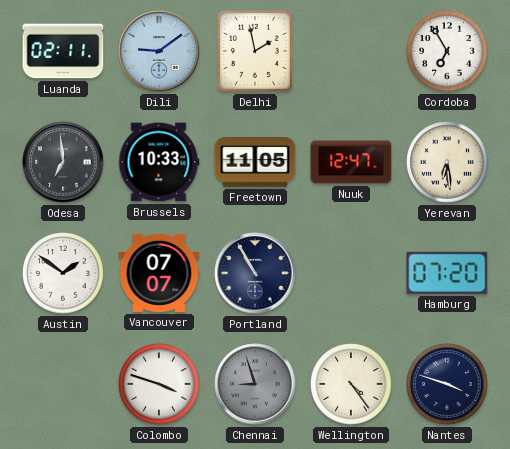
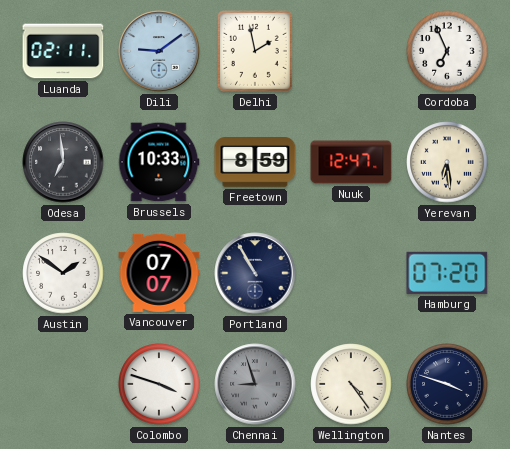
Cordoba: 6:55 -> 6:56
Freetown: 11:05 -> 8:59
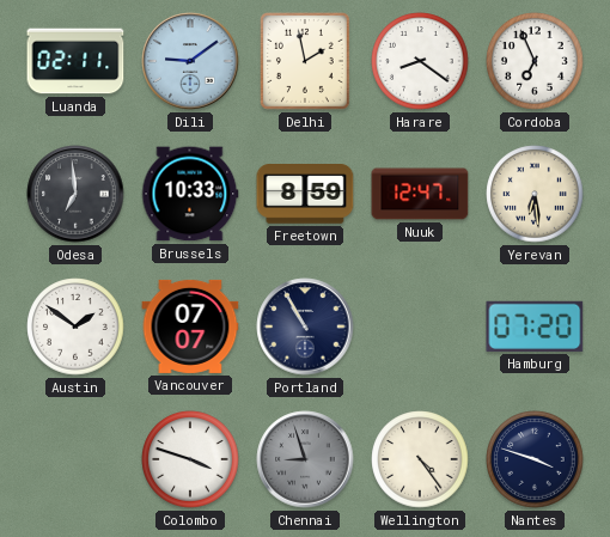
Harare: none -> 8:21
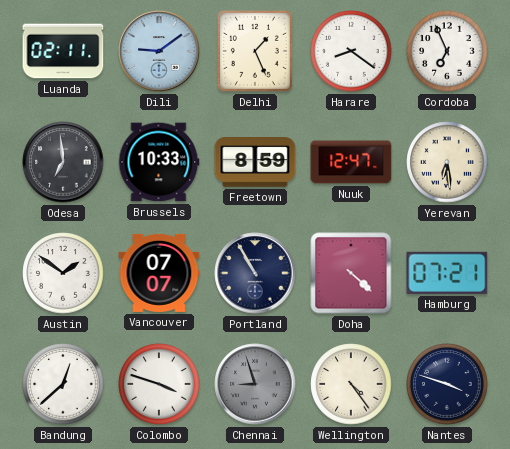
Delhi: 1:58 -> 1:26
Doha: none -> 4:22
Hamburg: 07:20 -> 07:21
Bandung: none -> 12:38
